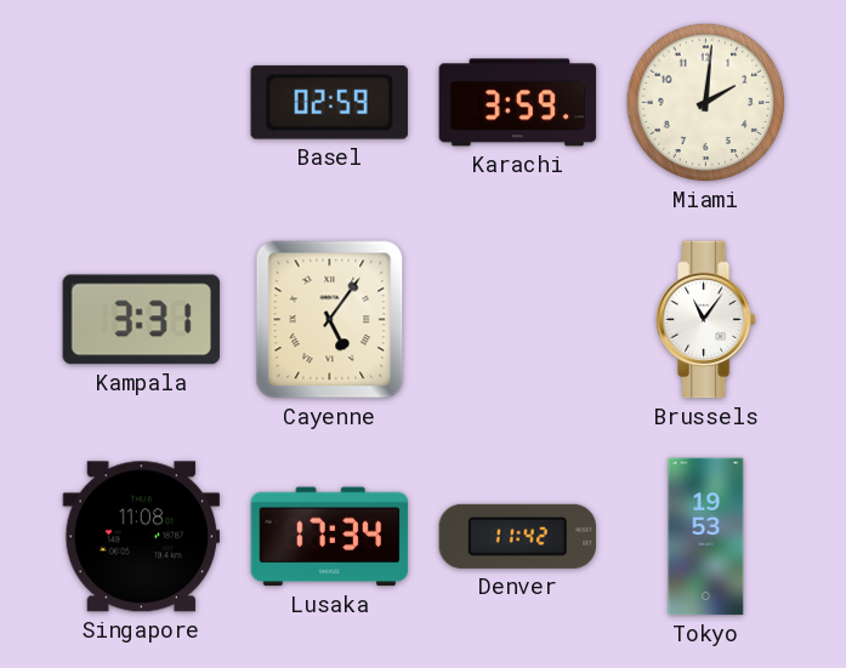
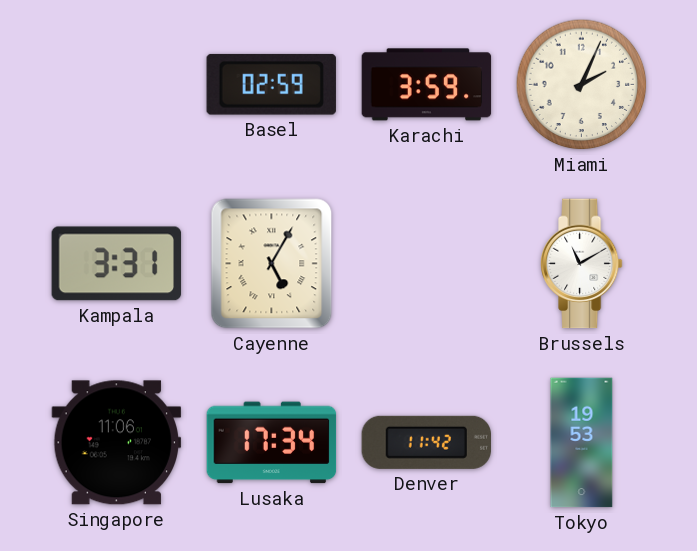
Miami: 2:01 -> 2:04
Cayenne: 5:06 -> 5:05
Brussels: 11:06 -> 11:10
Singapore: 11:08 -> 11:06
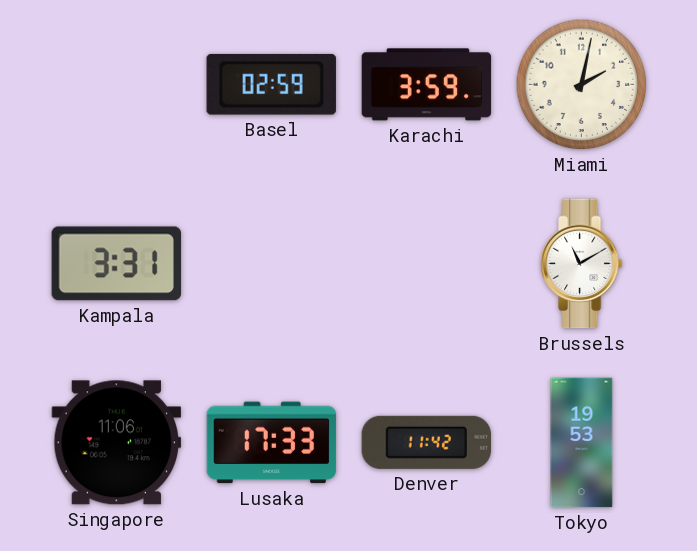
Miami: 2:04 -> 2:02
Cayenne: 5:05 -> none
Lusaka: 17:34 -> 17:33
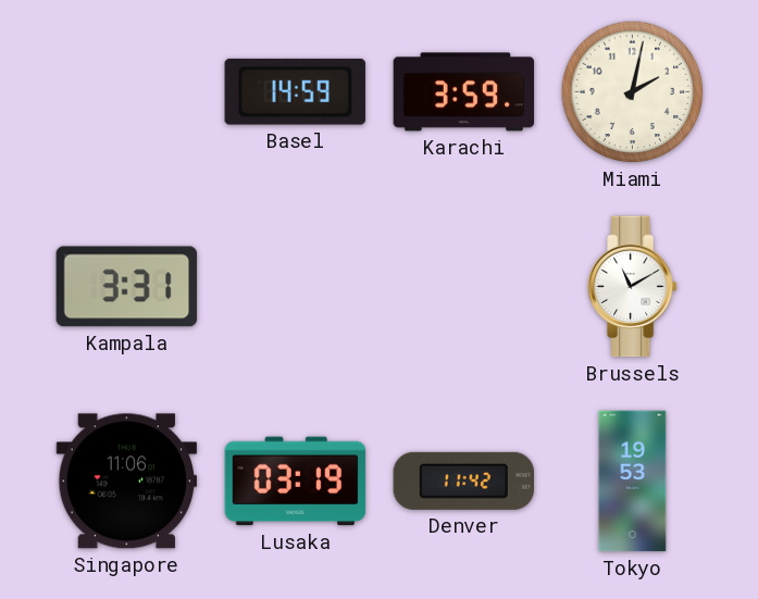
Basel: 02:59 -> 14:59
Lusaka: 17:33 -> 03:19
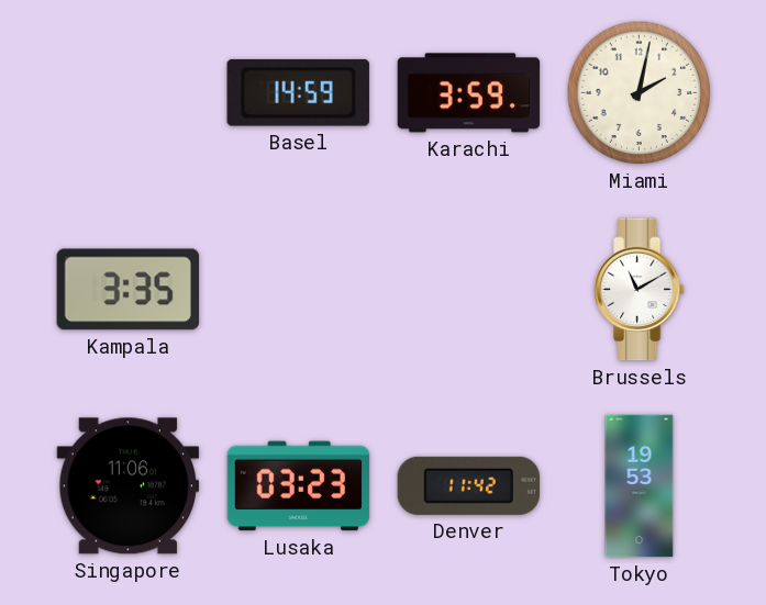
Kampala: 3:31 -> 3:35
Lusaka: 03:19 -> 03:23
